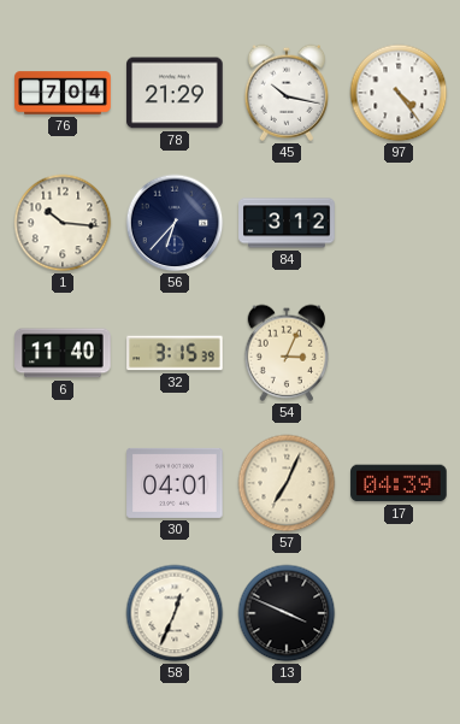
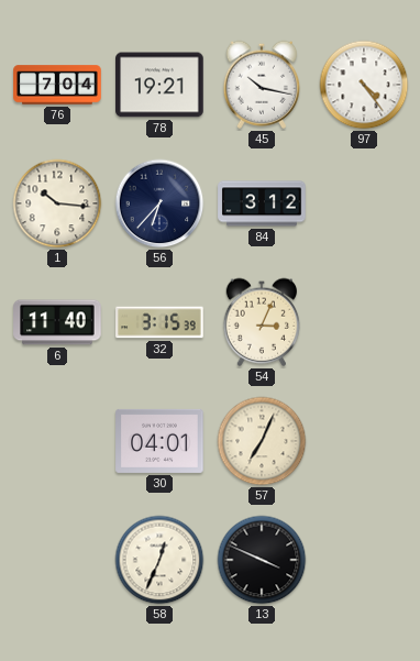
78: 21:29 -> 19:21
17: 04:39 -> none
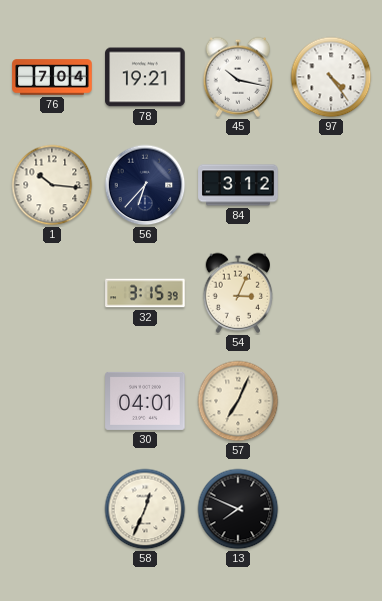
6: 11:40 -> none
13: 3:49 -> 7:49
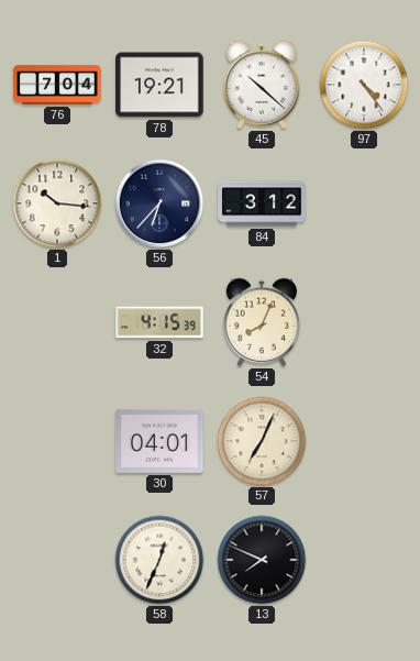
45: 10:17 -> 10:22
32: 3:15 -> 4:15
54: 3:04 -> 8:04
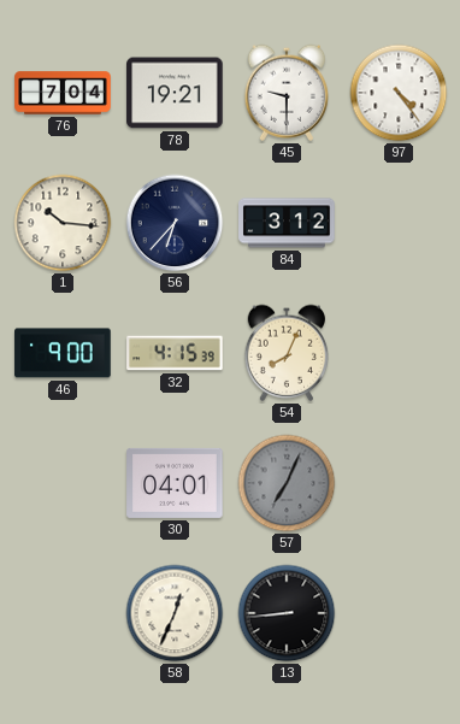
45: 10:22 -> 9:30
46: none -> 9:00
57 dial: cream -> grey
13: 7:49 -> 8:44
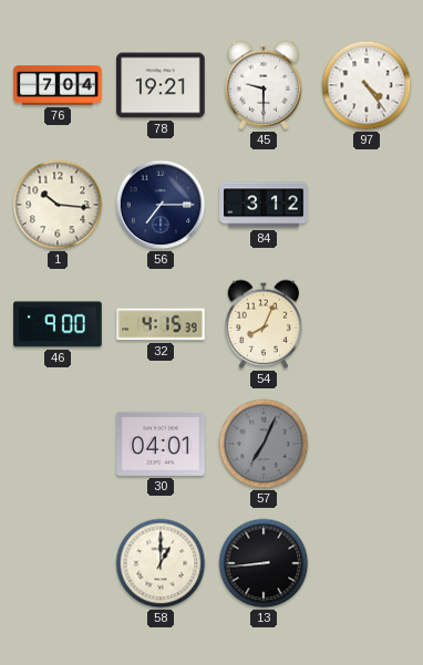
56: 6:37 -> 7:15
58: 12:34 -> 1:00
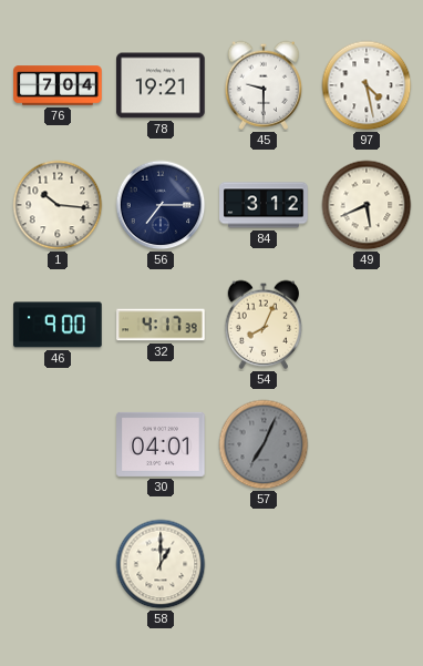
97: 4:24 -> 4:28
49: none -> 5:41
32: 4:15 -> 4:17
13: 8:44 -> none
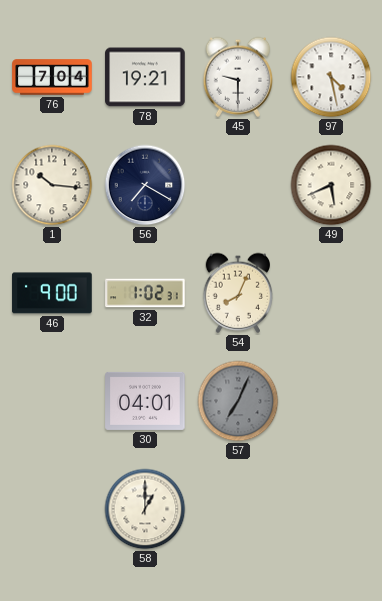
56: 7:15 -> 7:20
84: 3:12 -> none
32: 4:17 -> 1:02
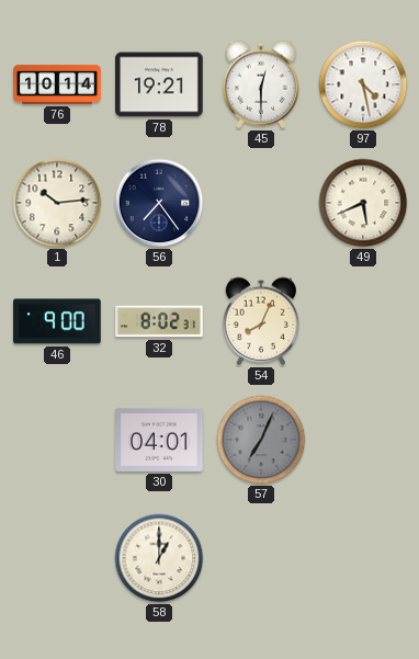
76: 7:04 -> 10:14
45: 9:30 -> 12:30
1: 10:16 -> 10:14
56: 7:20 -> 7:24
32: 1:02 -> 8:02
